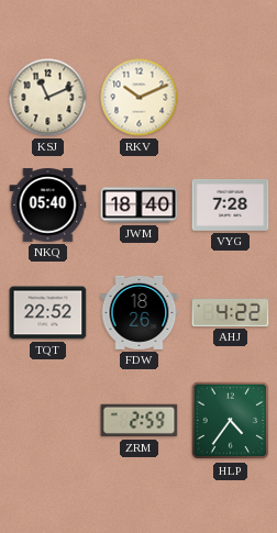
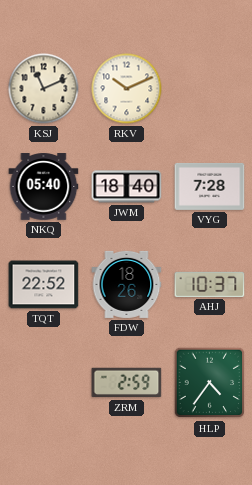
AHJ: 4:22 -> 10:37
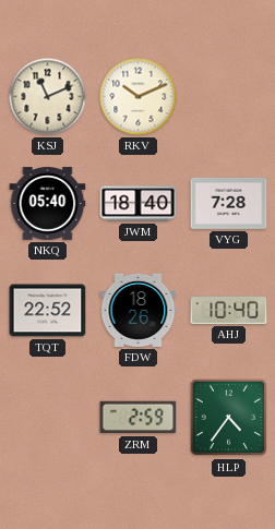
AHJ: 10:37 -> 10:40
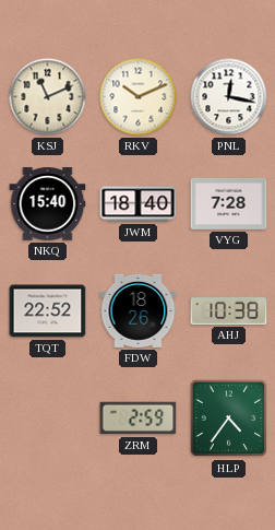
PNL: none -> 12:17
NKQ: 05:40 -> 15:40
AHJ: 10:40 -> 10:38
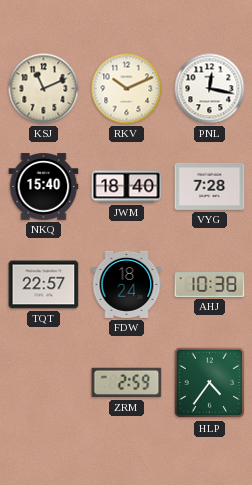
TQT: 22:52 -> 22:57
FDW: 18:26 -> 18:24
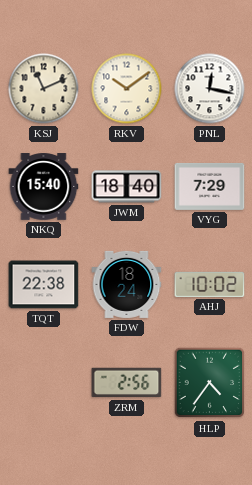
RKV: 10:11 -> 10:09
VYG: 7:28 -> 7:29
TQT: 22:57 -> 22:38
AHJ: 10:38 -> 10:02
ZRM: 2:59 -> 2:56
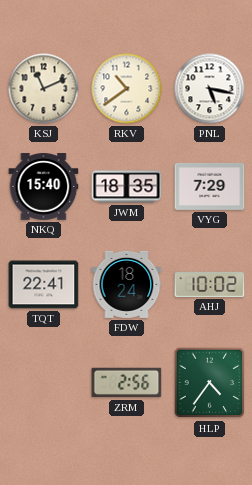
RKV: 10:09 -> 10:39
PNL: 12:17 -> 5:17
JWM: 18:40 -> 18:35
TQT: 22:38 -> 22:41
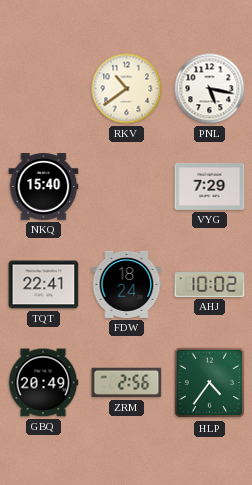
KSJ: 11:11 -> none
JWM: 18:35 -> none
GBQ: none -> 20:49
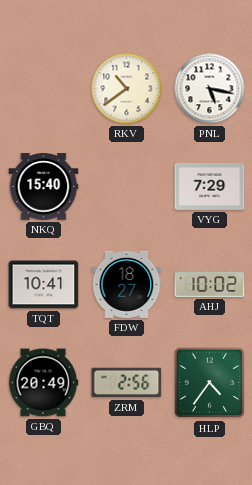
TQT: 22:41 -> 10:41
FDW: 18:24 -> 18:27
